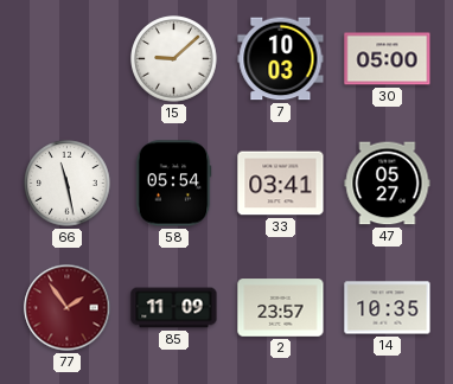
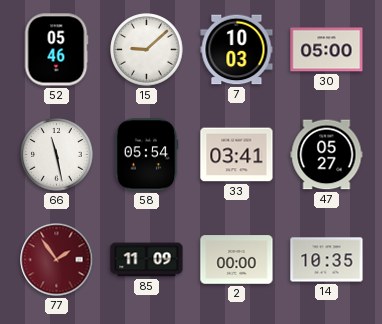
52: none -> 05:46
2: 23:57 -> 00:00
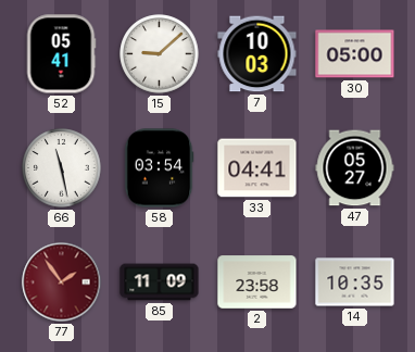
52: 05:46 -> 05:41
58: 05:54 -> 03:54
33: 03:41 -> 04:41
2: 00:00 -> 23:58
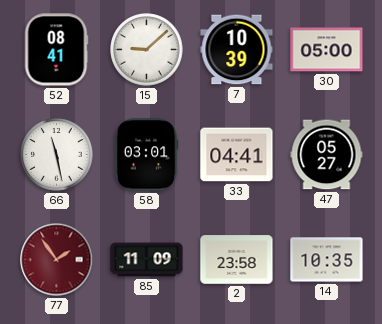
52: 05:41 -> 08:41
7: 10:03 -> 10:39
58: 03:54 -> 03:01
